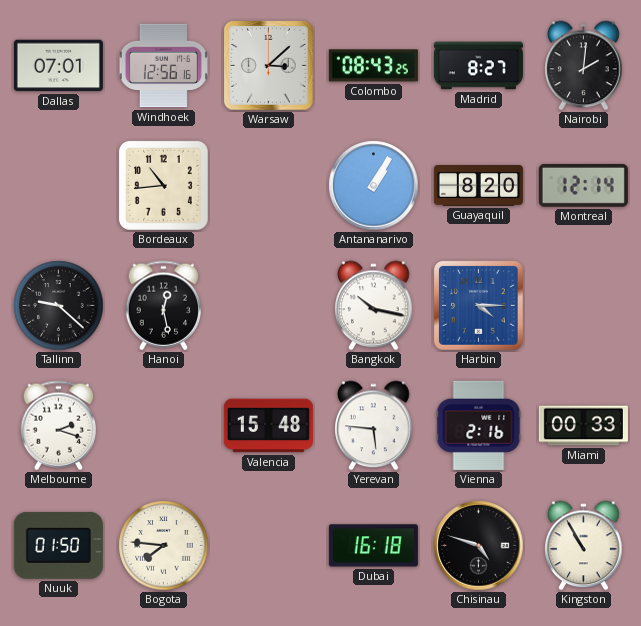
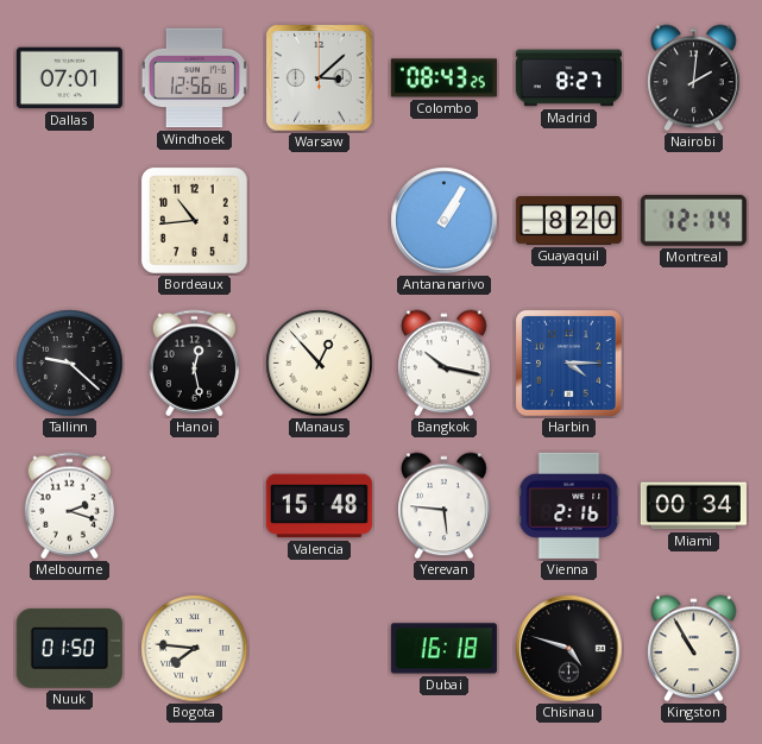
Manaus: none -> 12:53
Miami: 00:33 -> 00:34
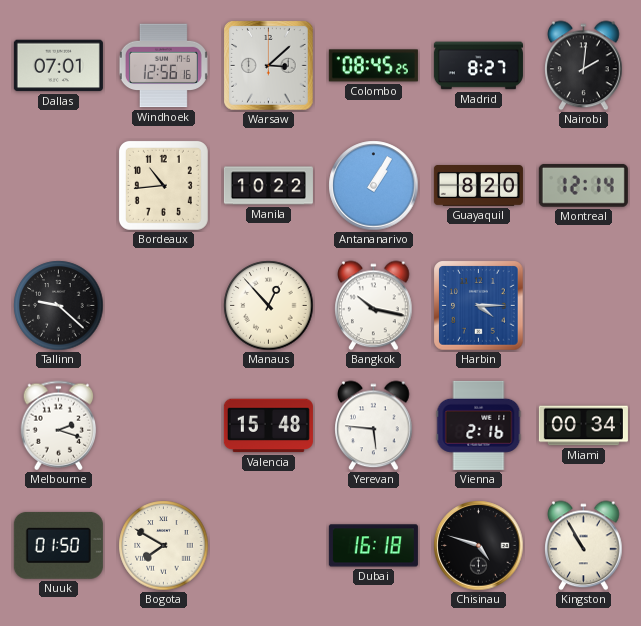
Colombo: 08:43 -> 08:45
Manila: none -> 10:22
Hanoi: 12:28 -> none
Bogota: 7:46 -> 7:50
